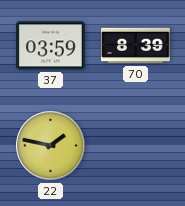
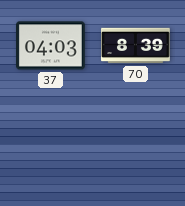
37: 03:59 -> 04:03
22: 1:47 -> none
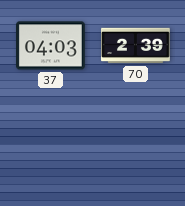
70: 8:39 -> 2:39
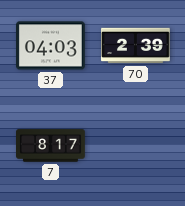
7: none -> 8:17
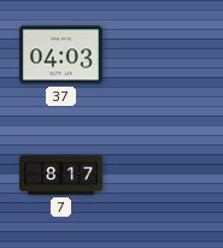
70: 2:39 -> none
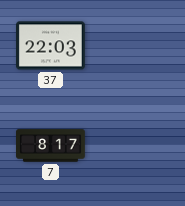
37: 04:03 -> 22:03
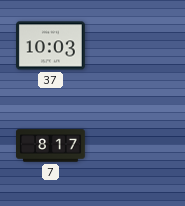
37: 22:03 -> 10:03
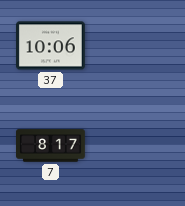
37: 10:03 -> 10:06
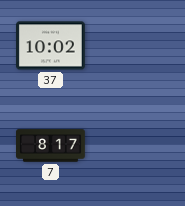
37: 10:06 -> 10:02
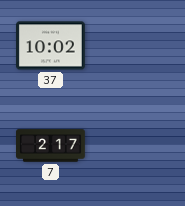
7: 8:17 -> 2:17
